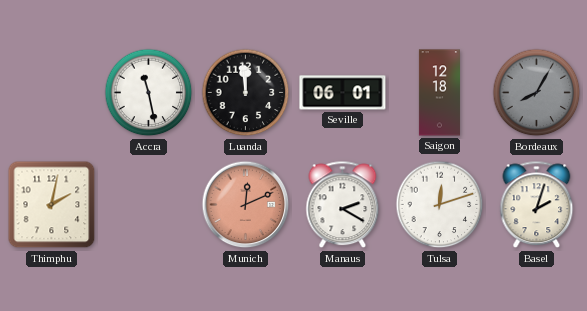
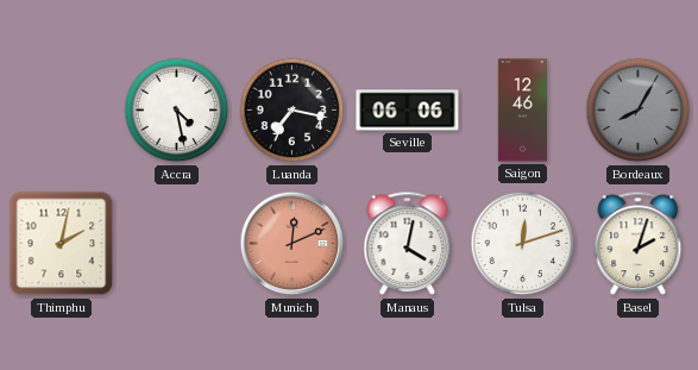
Accra: 11:28 -> 4:28
Luanda: 11:59 -> 7:17
Seville: 06:01 -> 06:06
Saigon: 12:18 -> 12:46
Manaus: 2:20 -> 4:02
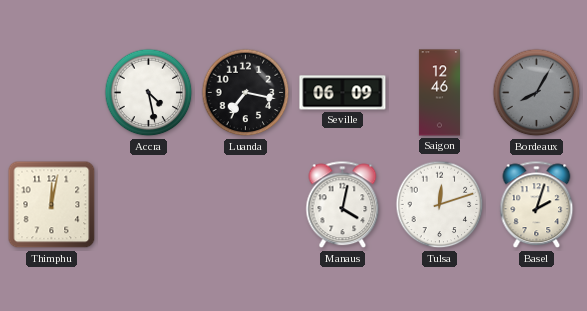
Seville: 06:06 -> 06:09
Thimphu: 2:02 -> 12:02
Munich: 12:11 -> none
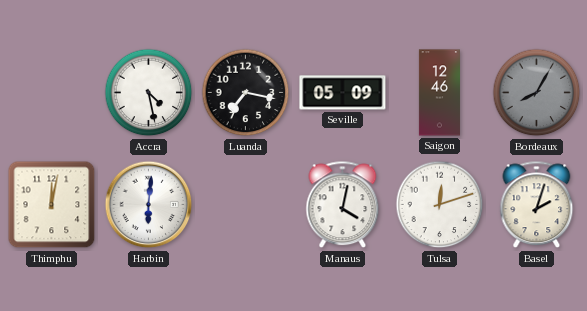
Seville: 06:09 -> 05:09
Harbin: none -> 6:01
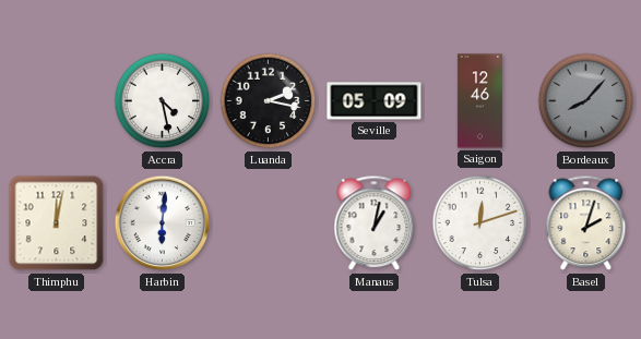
Luanda: 7:17 -> 2:17
Bordeaux: 8:05 -> 8:07
Manaus: 4:02 -> 1:02
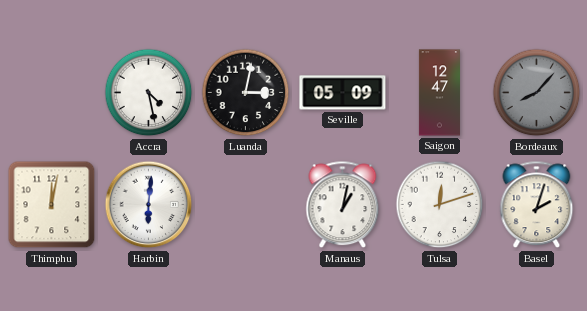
Luanda: 2:17 -> 3:02
Saigon: 12:46 -> 12:47
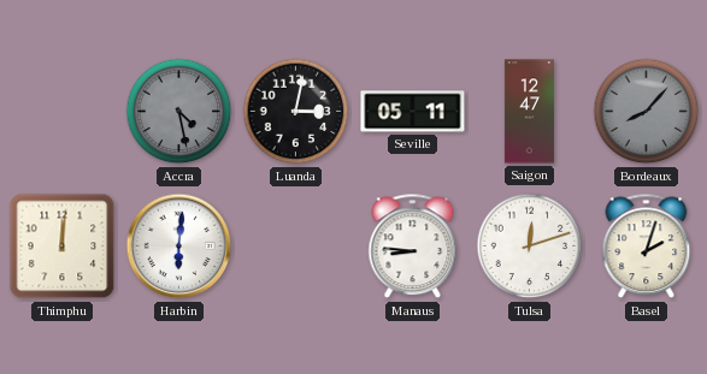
Accra dial: white -> grey
Seville: 05:09 -> 05:11
Thimphu: 12:02 -> 12:01
Manaus: 1:02 -> 8:46
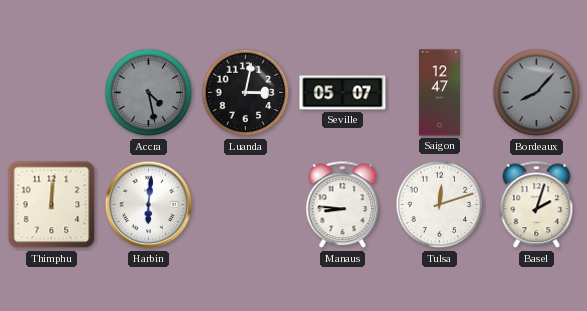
Seville: 05:11 -> 05:07
